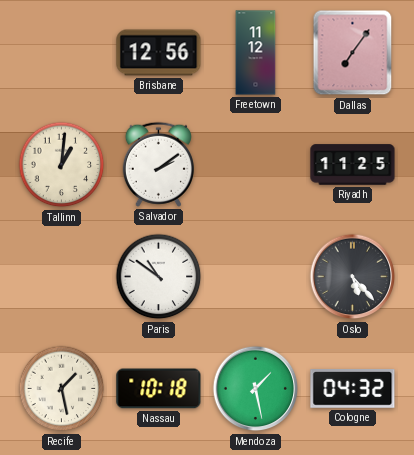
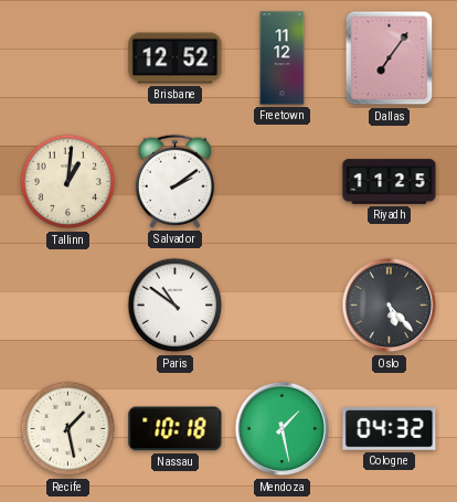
Brisbane: 12:56 -> 12:52
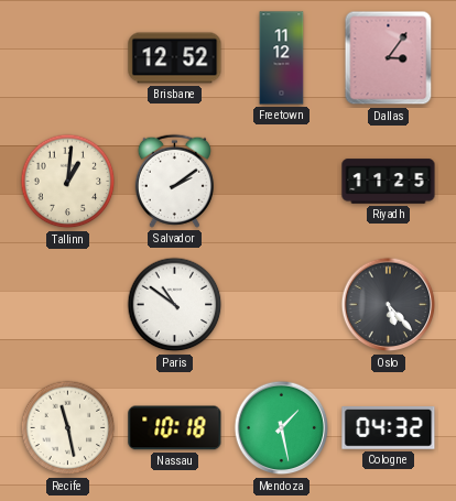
Dallas: 7:06 -> 3:06
Recife: 1:28 -> 11:28
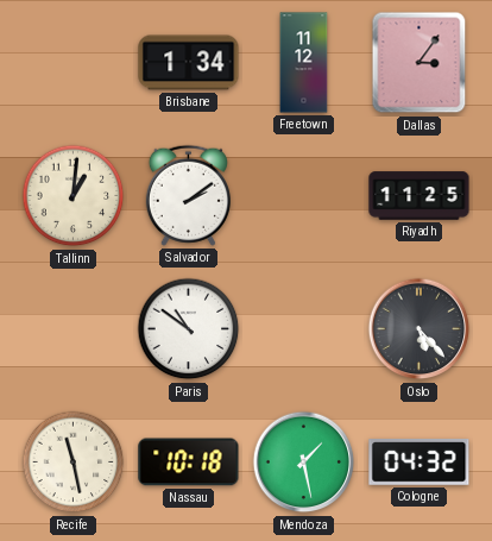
Brisbane: 12:52 -> 1:34
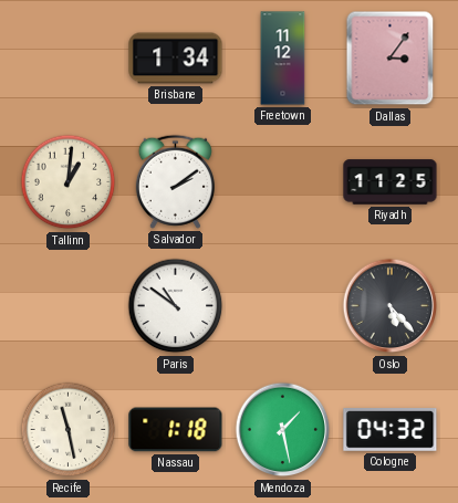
Nassau: 10:18 -> 1:18
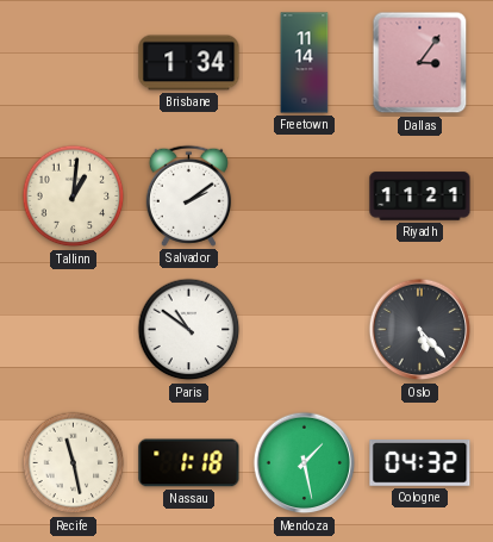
Freetown: 11:12 -> 11:14
Riyadh: 11:25 -> 11:21
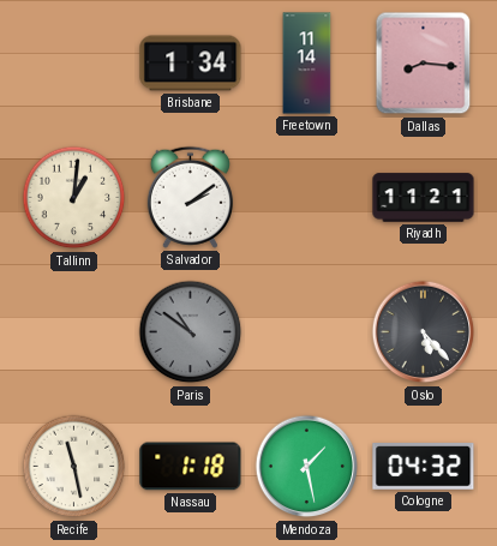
Dallas: 3:06 -> 8:16
Paris dial: white -> grey
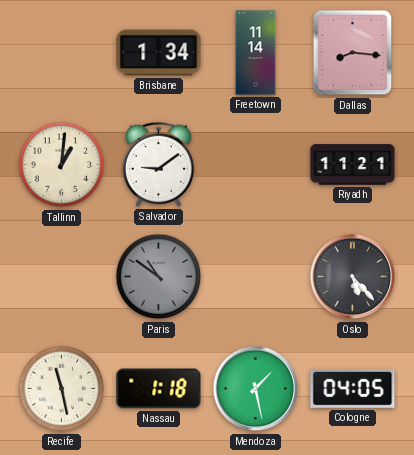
Salvador: 2:09 -> 9:09
Cologne: 04:32 -> 04:05
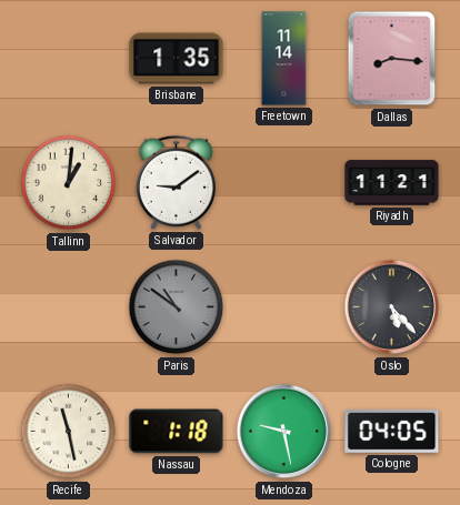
Brisbane: 1:34 -> 1:35
Mendoza: 1:28 -> 9:28
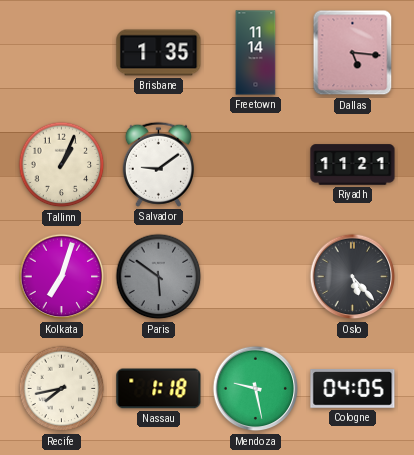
Dallas: 8:16 -> 5:16
Tallinn: 1:01 -> 1:04
Kolkata: none -> 7:03
Paris: 10:51 -> 5:51
Recife: 11:28 -> 7:43
